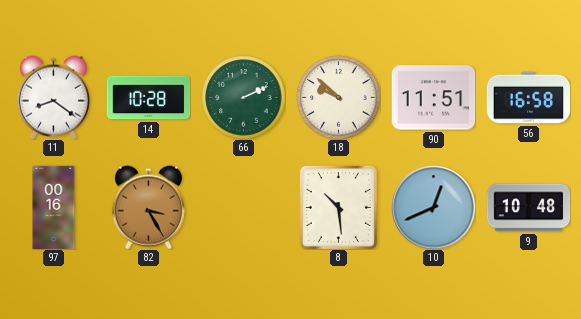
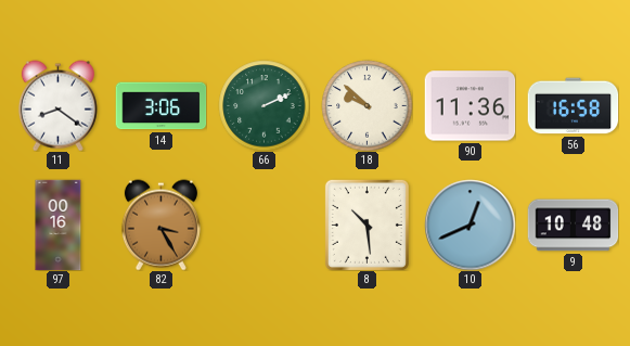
14: 10:28 -> 3:06
90: 11:51 -> 11:36
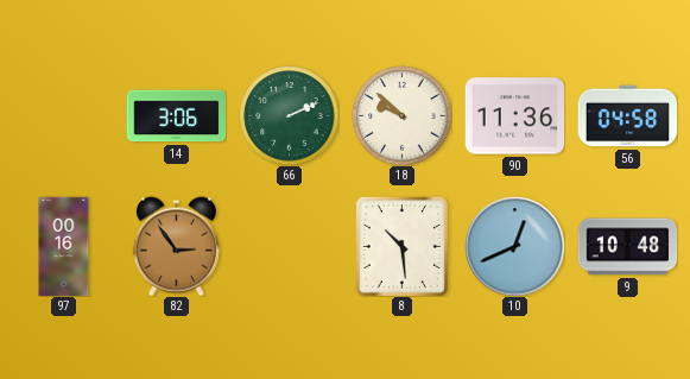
11: 8:21 -> none
56: 16:58 -> 04:58
82: 3:25 -> 2:54
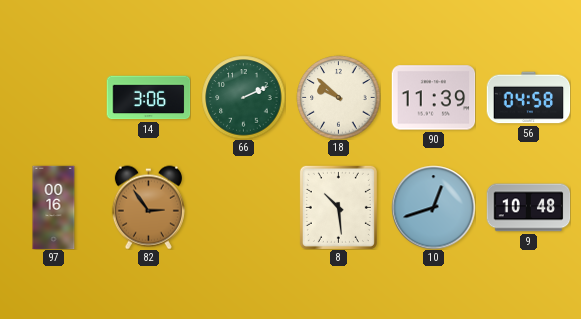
90: 11:36 -> 11:39
10: 12:41 -> 12:42
